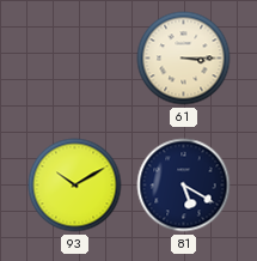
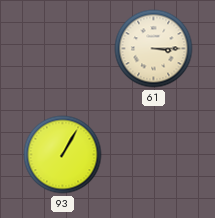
93: 10:10 -> 1:05
81: 5:20 -> none
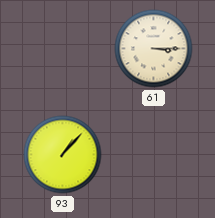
93: 1:05 -> 1:07
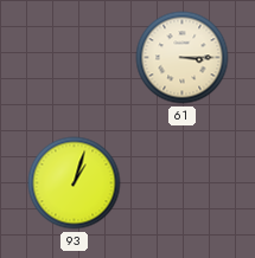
93: 1:07 -> 1:03
